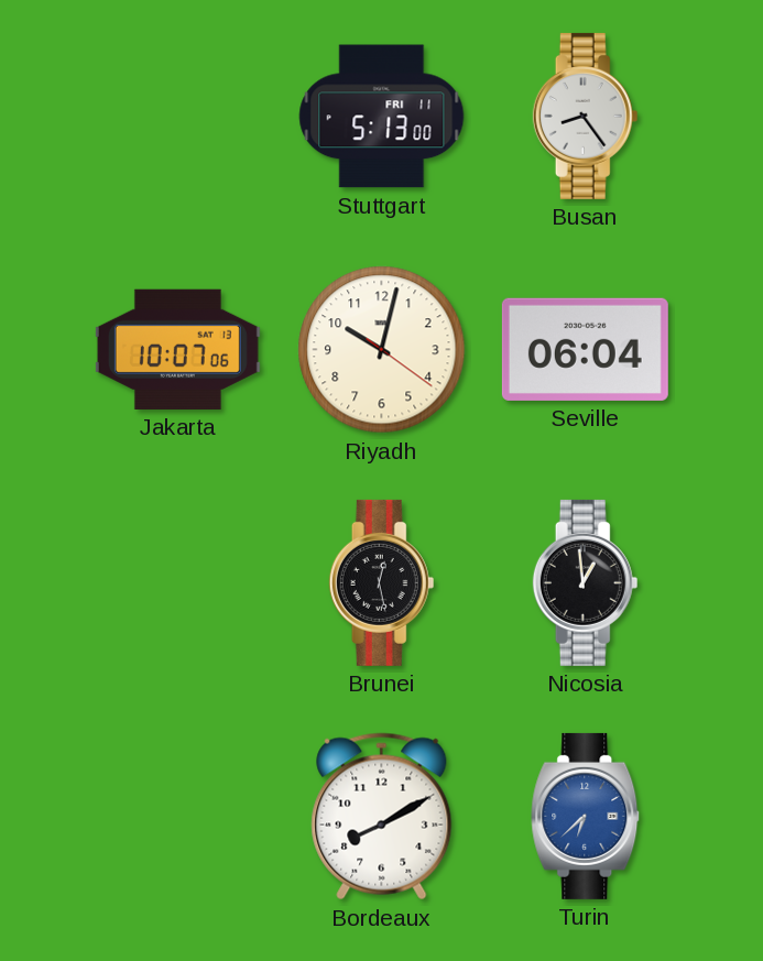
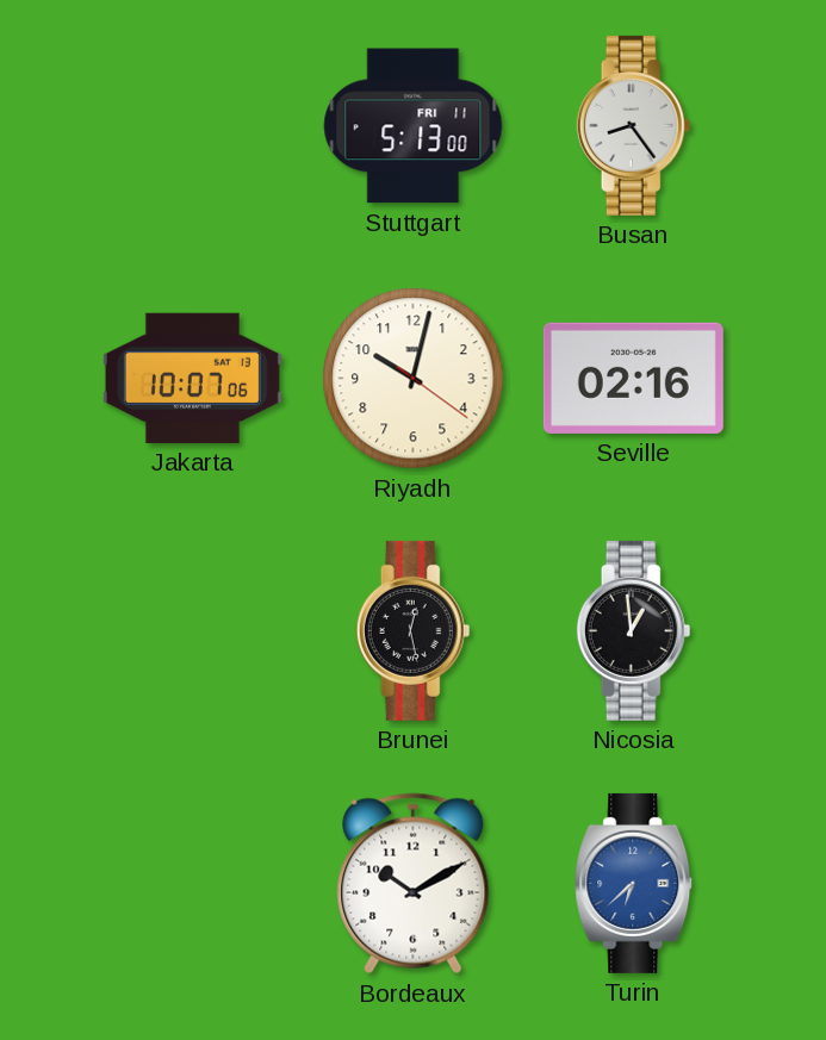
Seville: 06:04 -> 02:16
Bordeaux: 8:10 -> 10:10
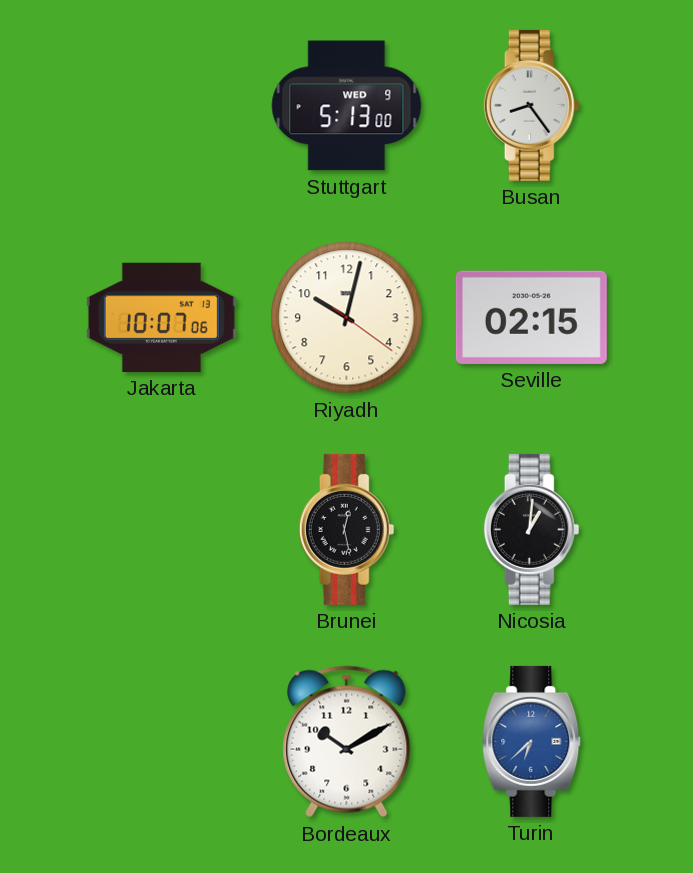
Stuttgart date: FRI 11 -> WED 9
Seville: 02:16 -> 02:15
Nicosia: 12:59 -> 1:01
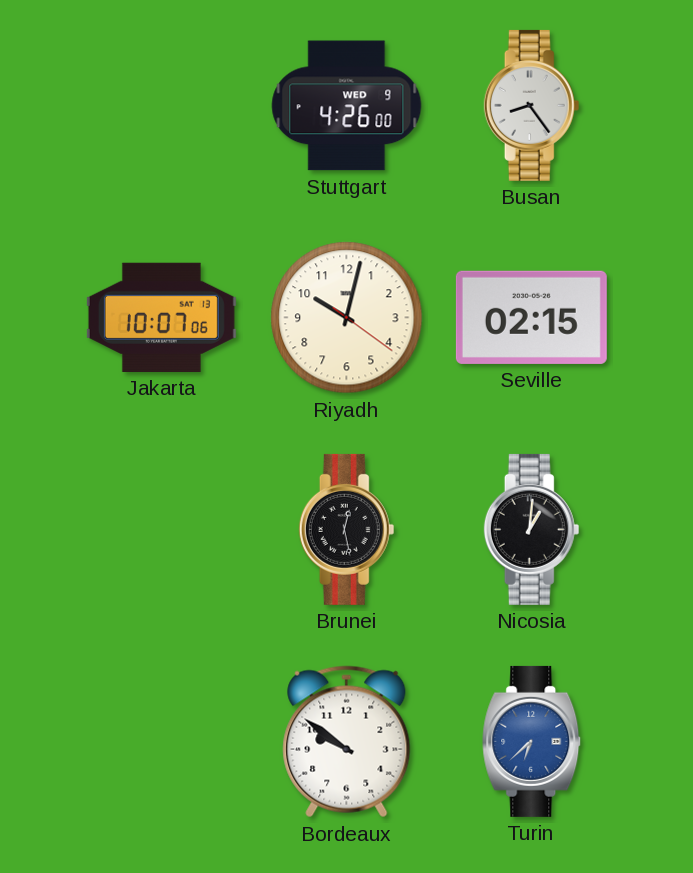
Stuttgart: 5:13 -> 4:26
Bordeaux: 10:10 -> 9:51
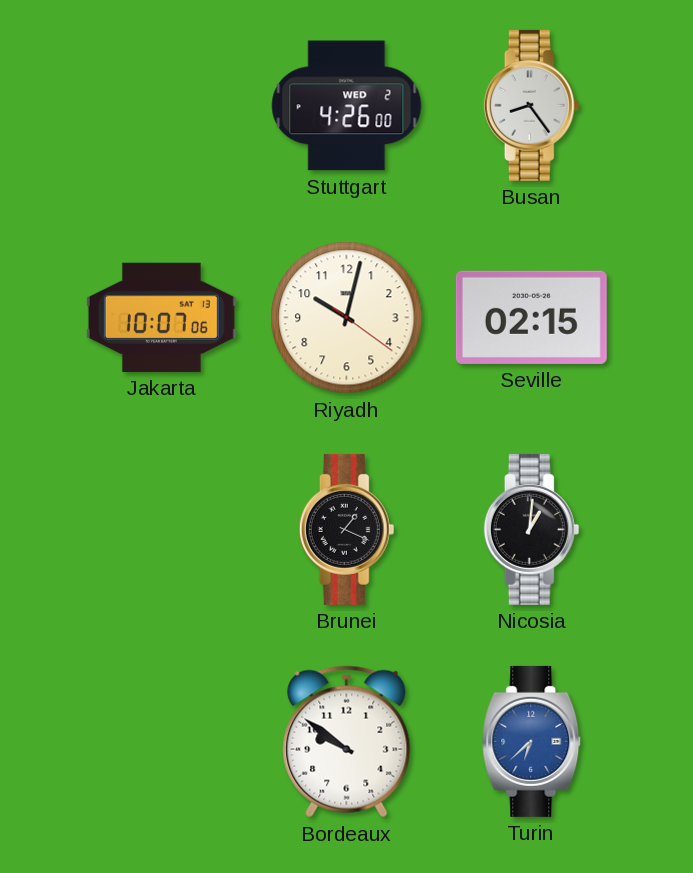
Stuttgart date: WED 9 -> WED 2
Brunei: 12:28 -> 1:19
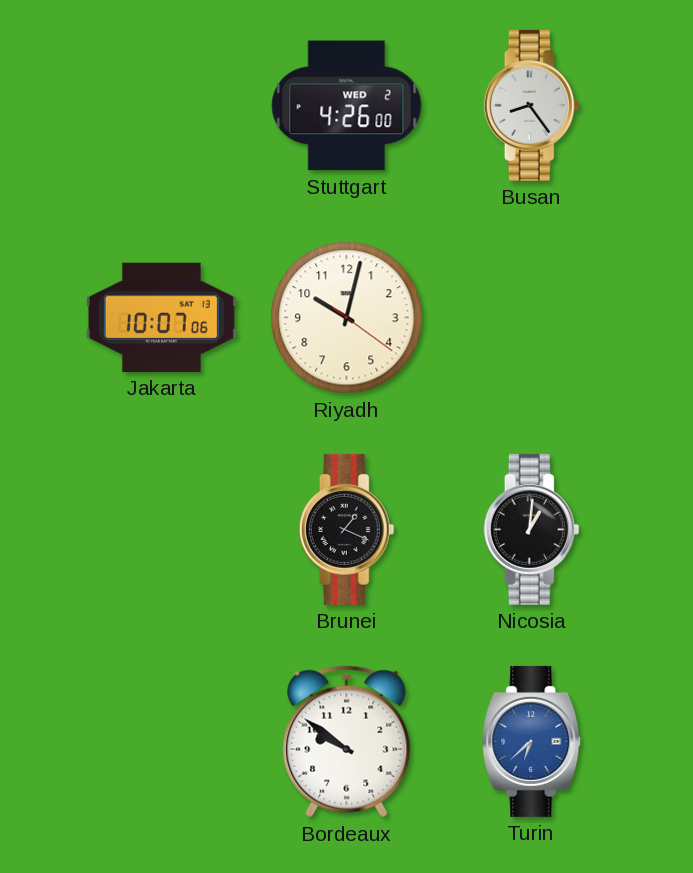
Seville: 02:15 -> none
